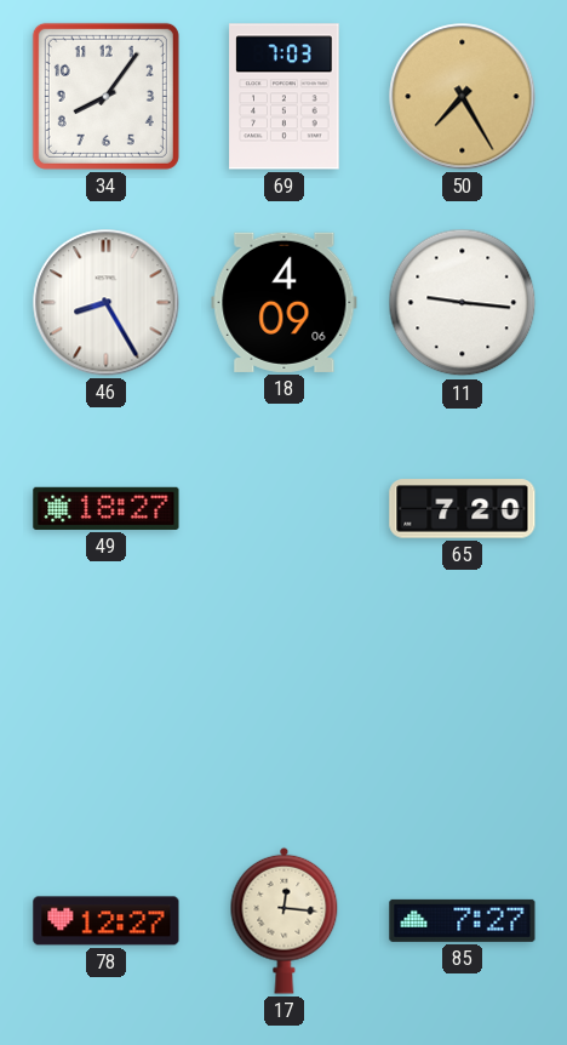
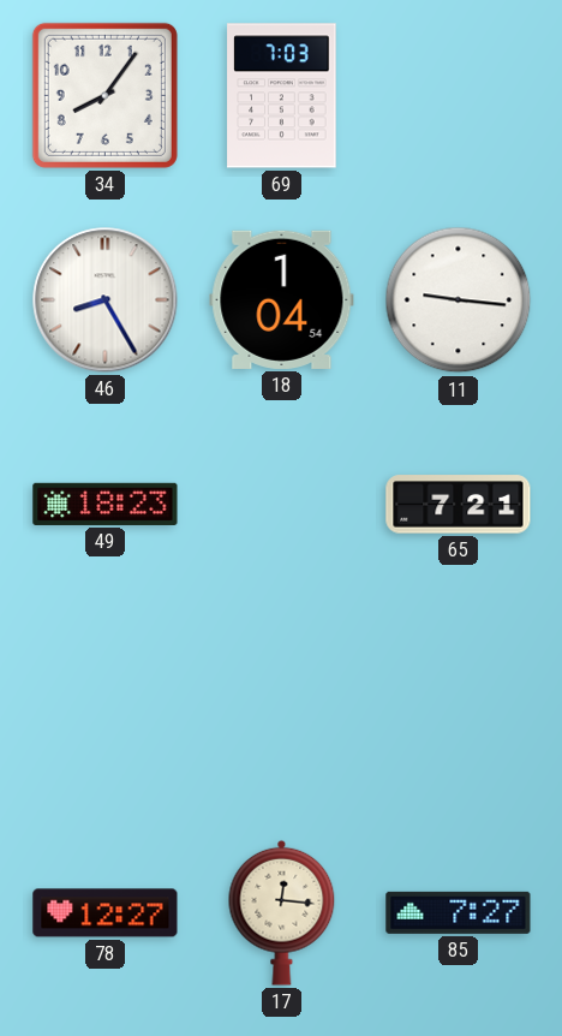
50: 7:25 -> none
18: 4:09 -> 1:04
49: 18:27 -> 18:23
65: 7:20 -> 7:21
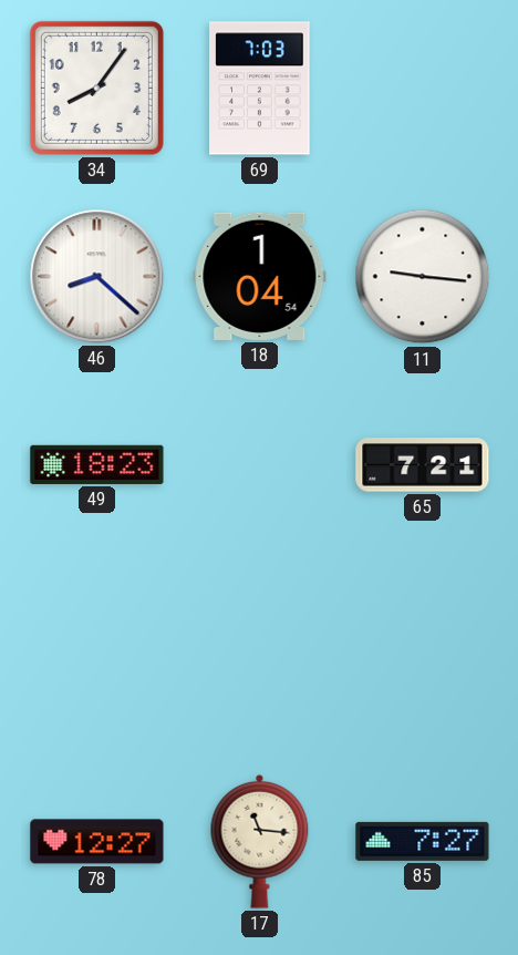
46: 8:25 -> 8:22
17: 12:16 -> 11:16
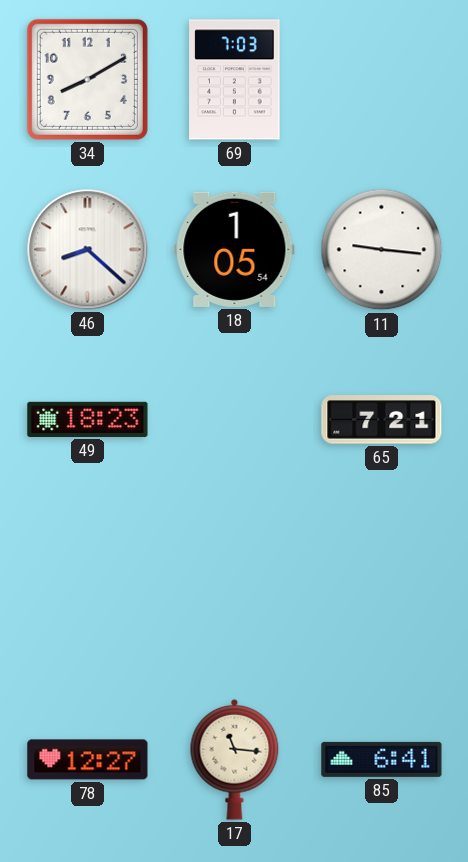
34: 8:06 -> 8:10
18: 1:04 -> 1:05
85: 7:27 -> 6:41
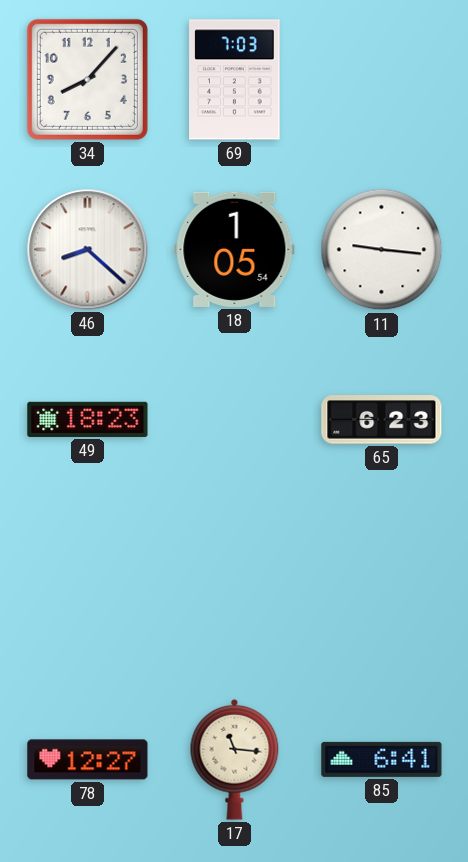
34: 8:10 -> 8:07
65: 7:21 -> 6:23
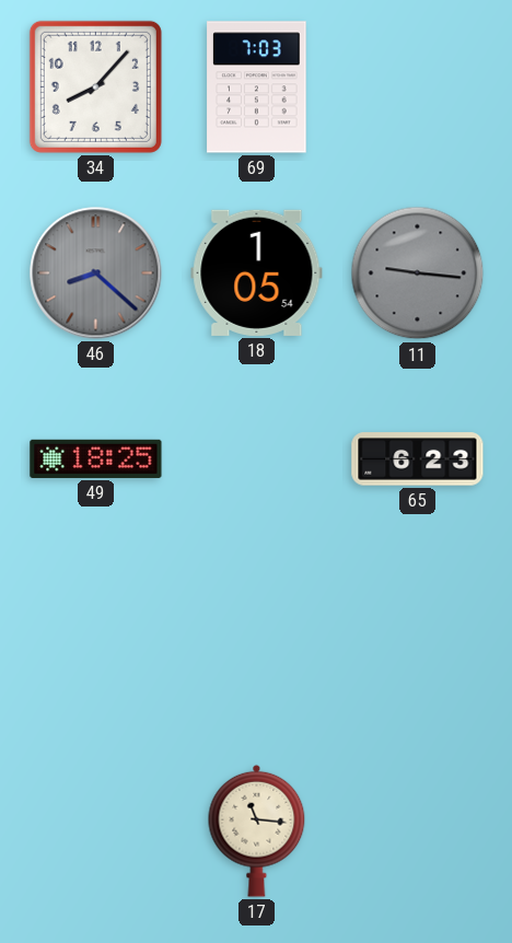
46 dial: white -> grey
11 dial: white -> grey
49: 18:23 -> 18:25
78: 12:27 -> none
85: 6:41 -> none
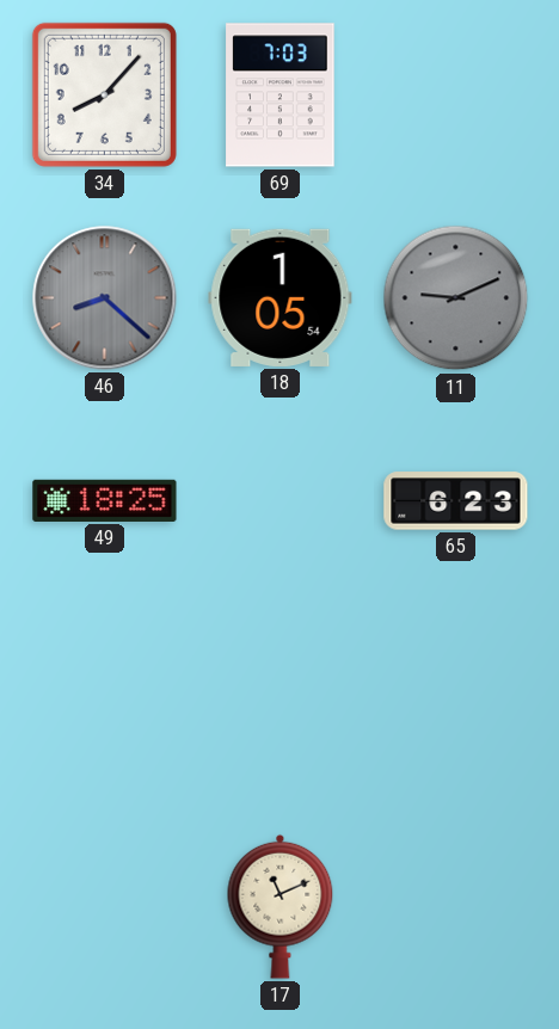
11: 9:16 -> 9:11
17: 11:16 -> 11:11
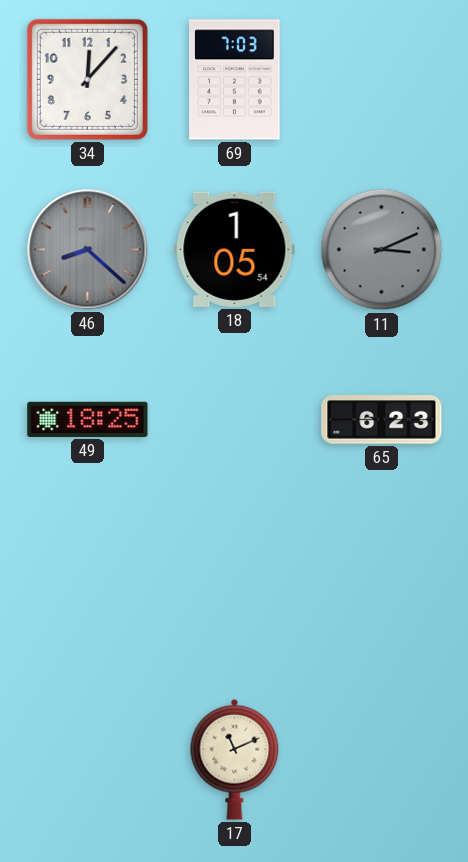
34: 8:07 -> 12:07
11: 9:11 -> 3:11
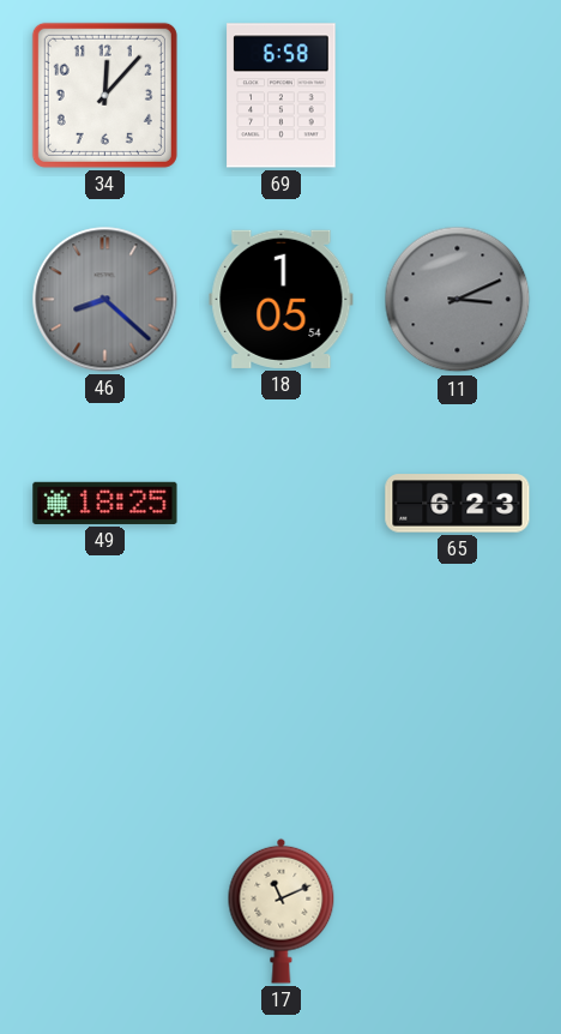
69: 7:03 -> 6:58
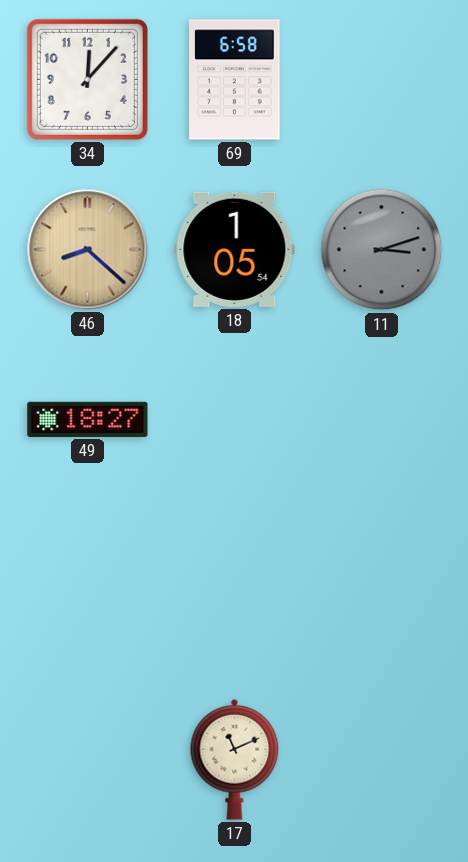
46 dial: grey -> champagne
11: 3:11 -> 3:12
49: 18:25 -> 18:27
65: 6:23 -> none
